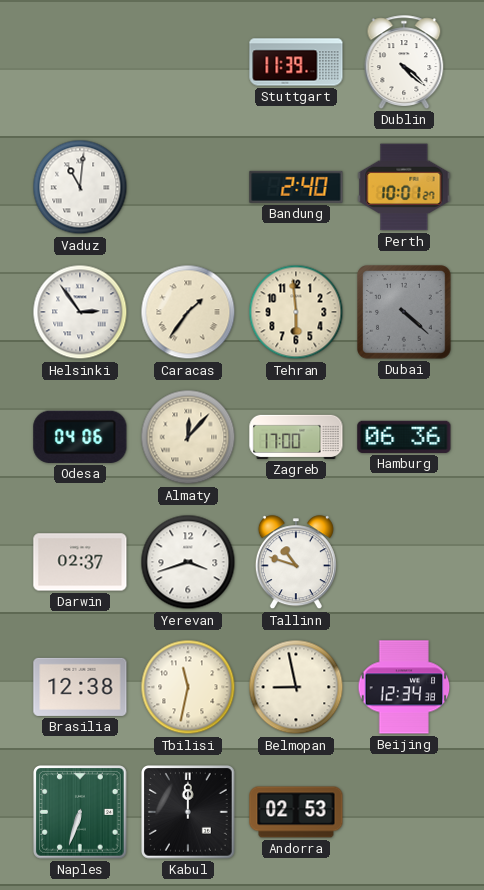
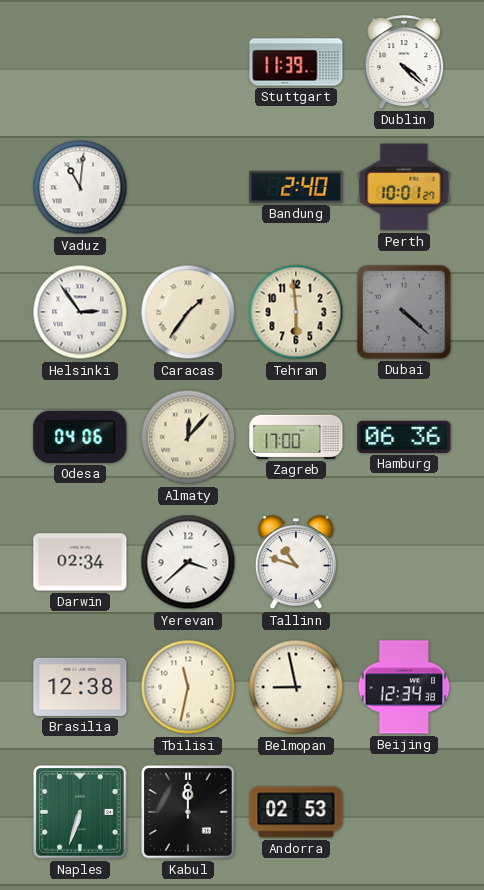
Darwin: 02:37 -> 02:34
Yerevan: 3:42 -> 3:38
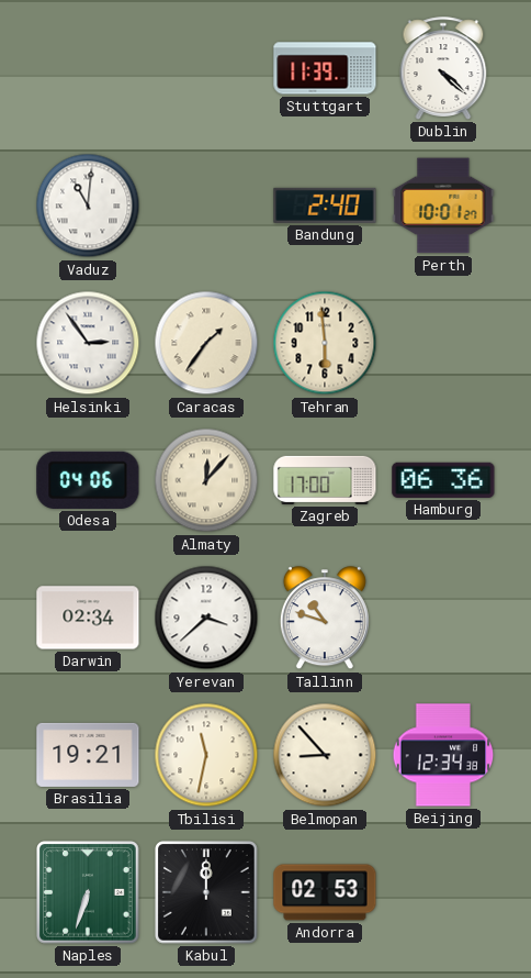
Dubai: 4:22 -> none
Brasilia: 12:38 -> 19:21
Belmopan: 8:58 -> 8:53
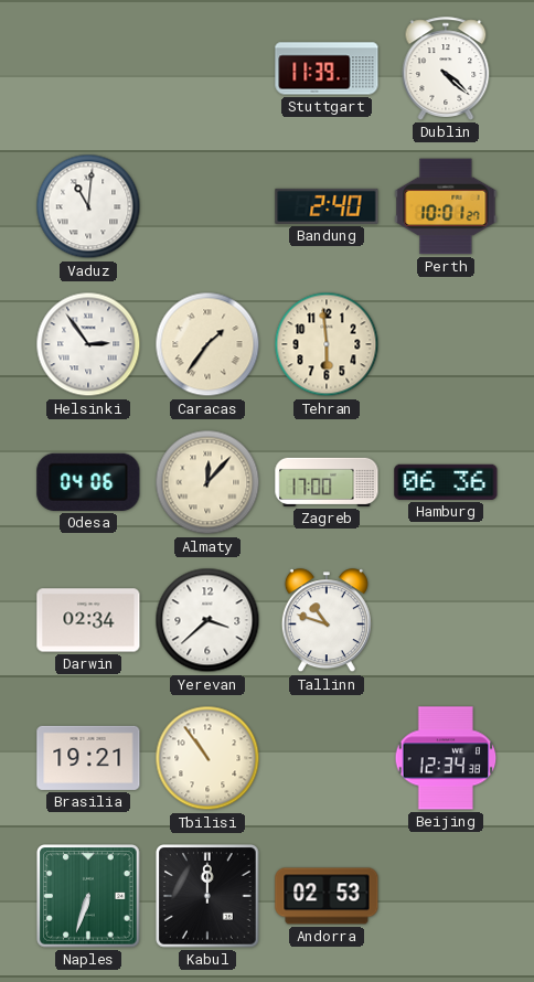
Tbilisi: 11:32 -> 10:54
Belmopan: 8:53 -> none
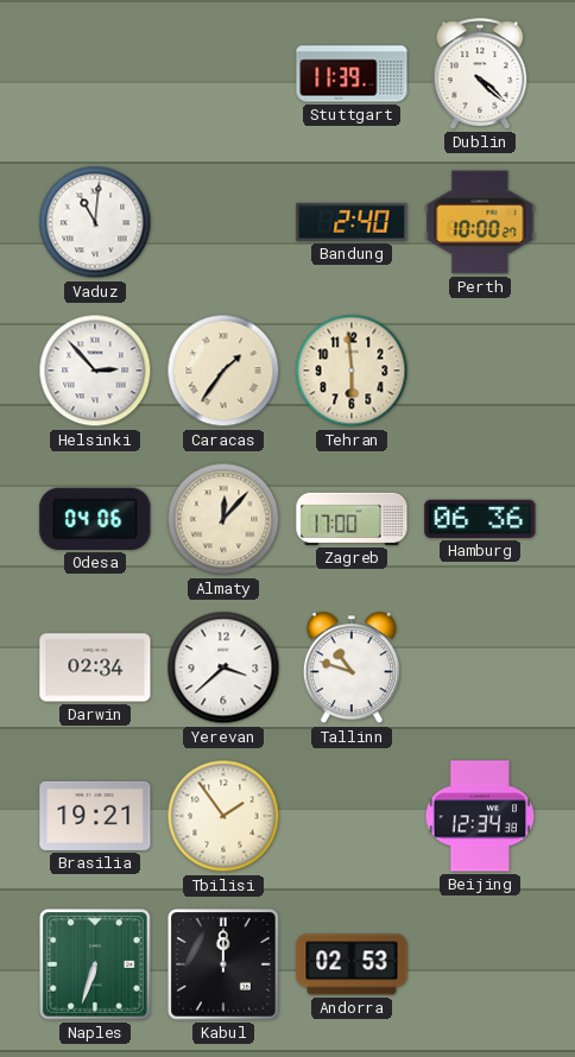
Perth: 10:01 -> 10:00
Helsinki: 2:54 -> 2:53
Tbilisi: 10:54 -> 1:54
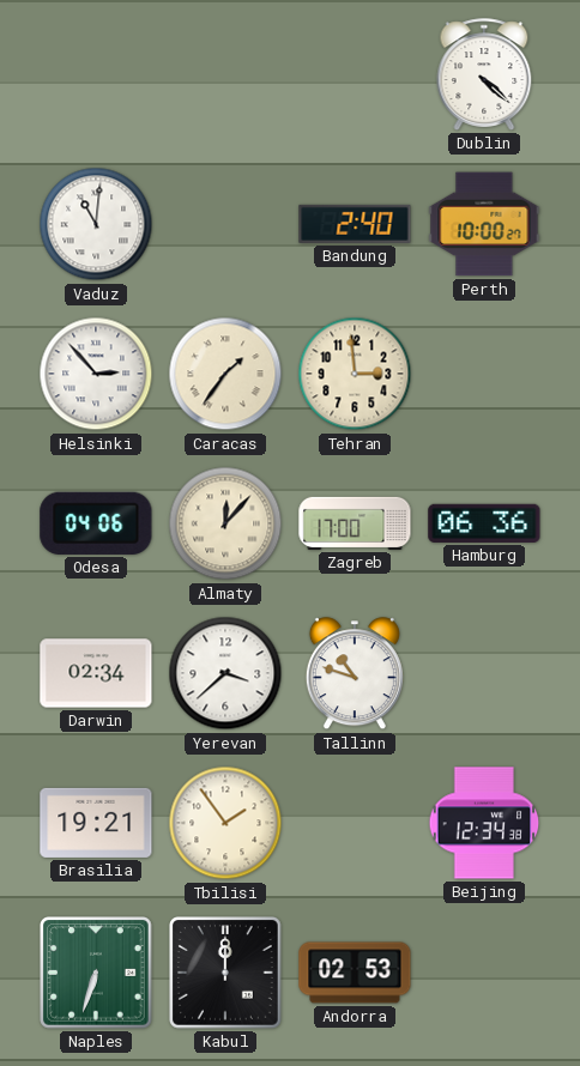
Stuttgart: 11:39 -> none
Tehran: 5:59 -> 2:59
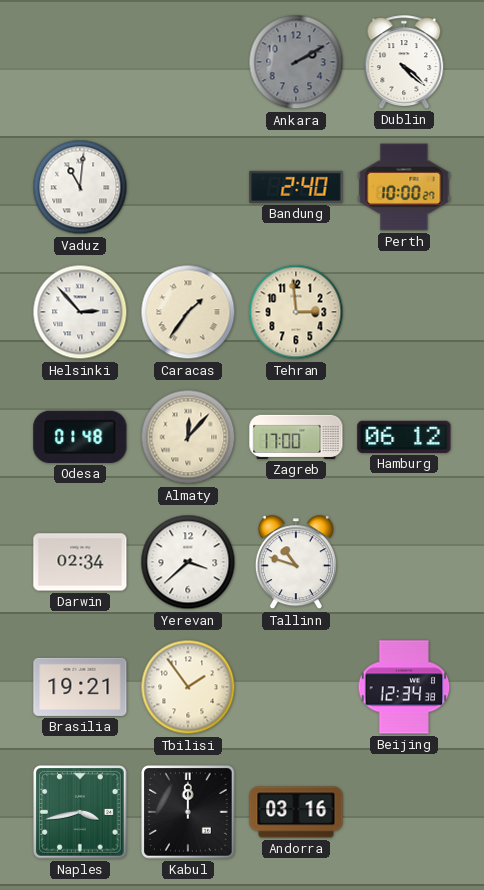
Ankara: none -> 2:10
Odesa: 04:06 -> 01:48
Hamburg: 06:36 -> 06:12
Naples: 6:33 -> 3:43
Andorra: 02:53 -> 03:16
